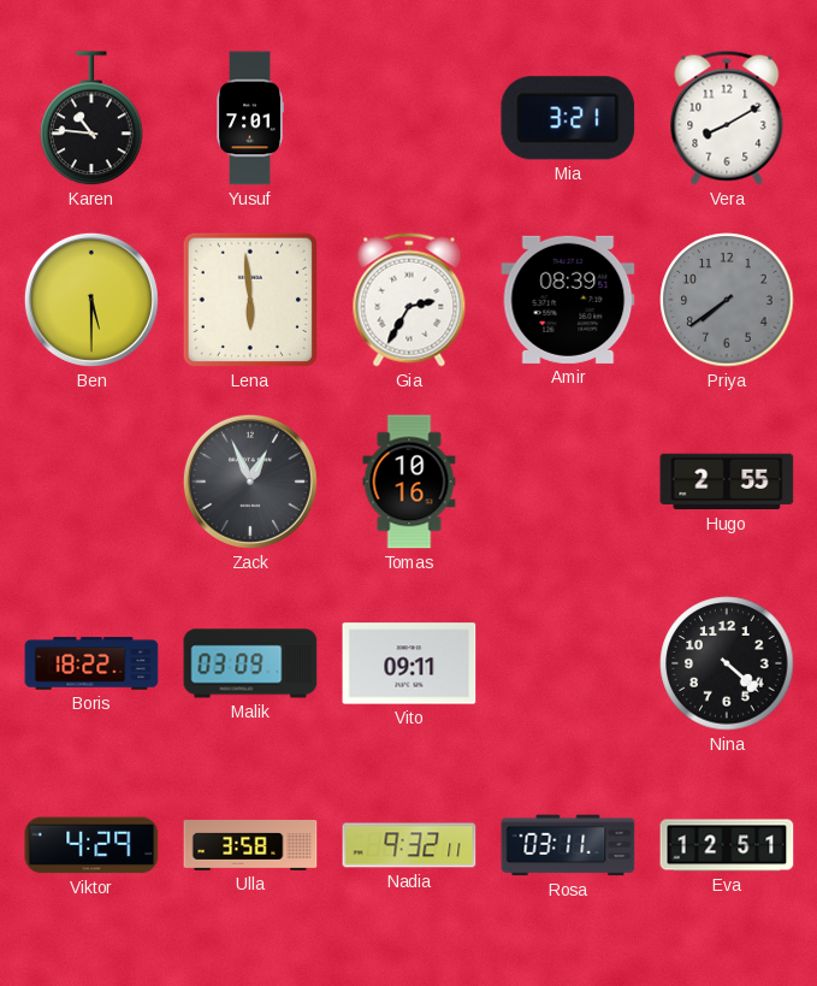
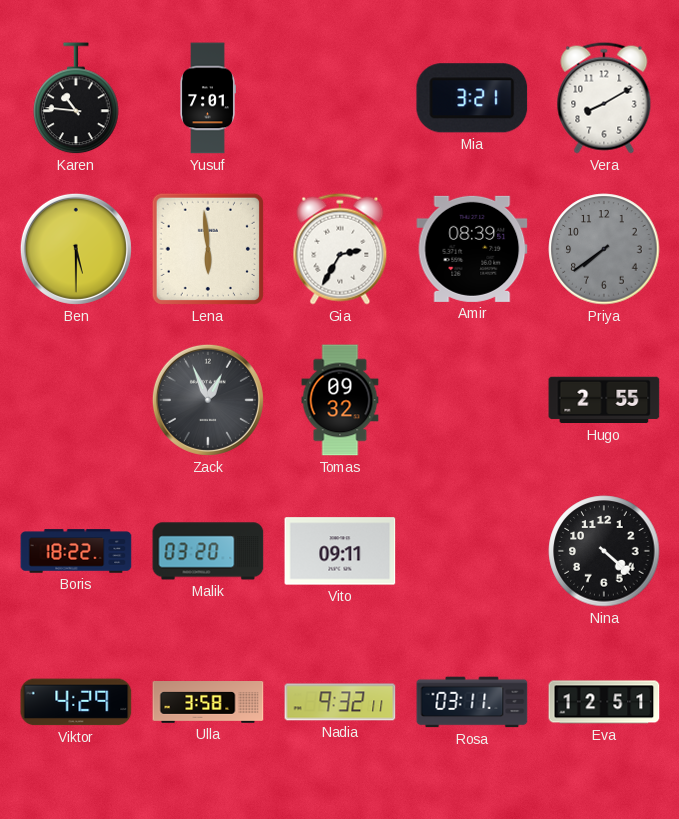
Tomas: 10:16 -> 09:32
Malik: 03:09 -> 03:20
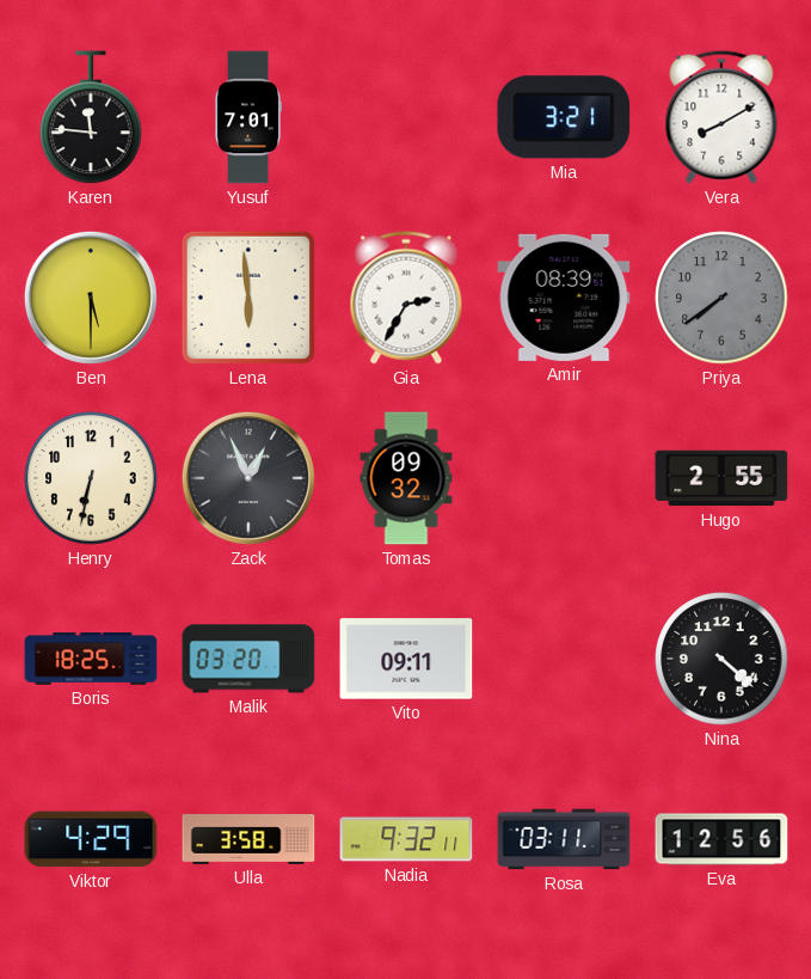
Karen: 10:46 -> 11:46
Henry: none -> 6:32
Boris: 18:22 -> 18:25
Eva: 12:51 -> 12:56
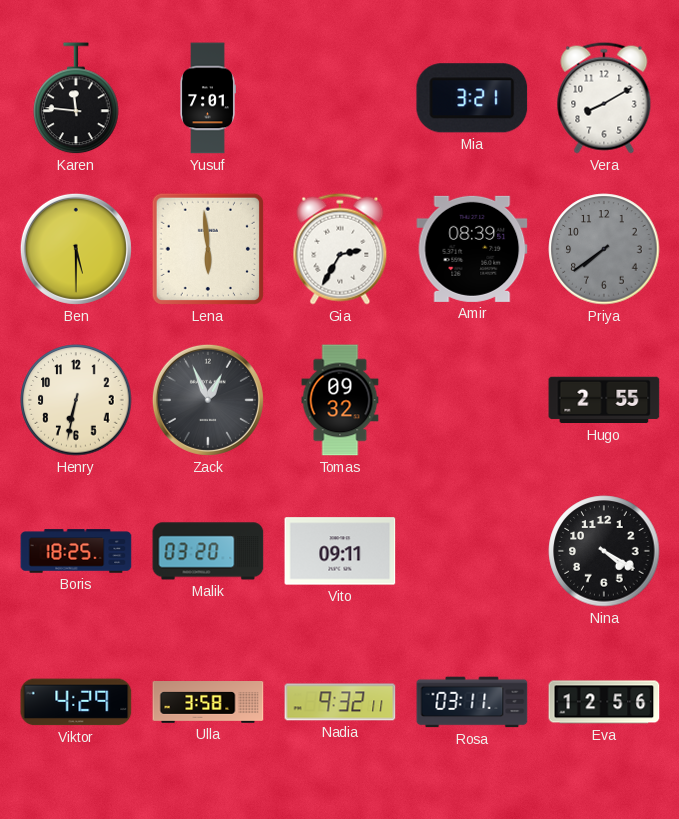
Nina: 4:22 -> 4:20
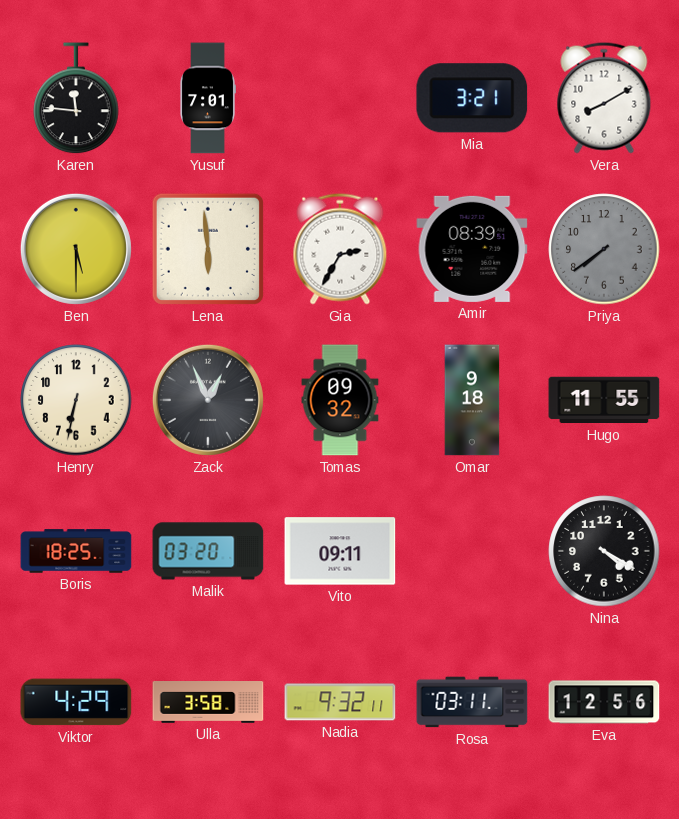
Omar: none -> 9:18
Hugo: 2:55 -> 11:55
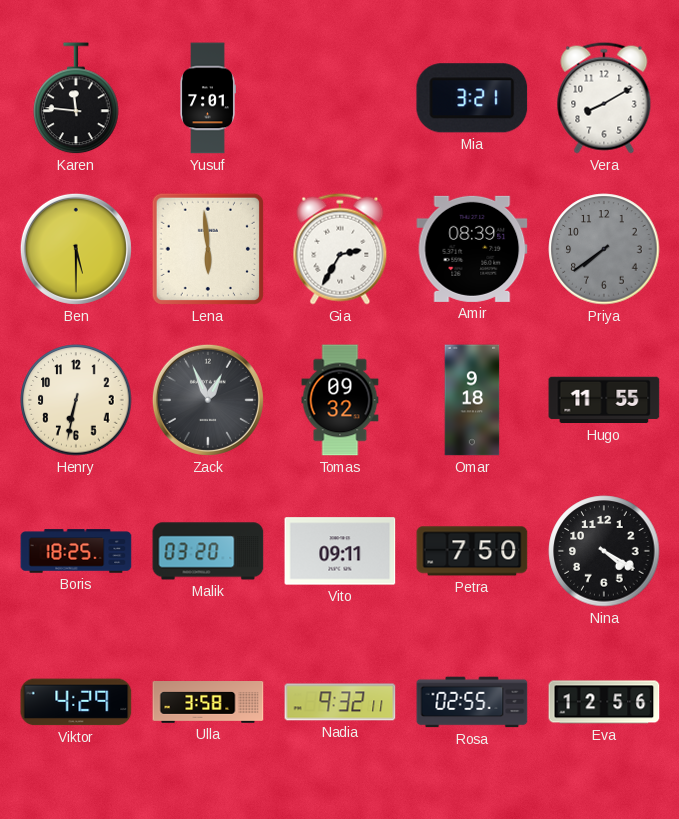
Petra: none -> 7:50
Rosa: 03:11 -> 02:55
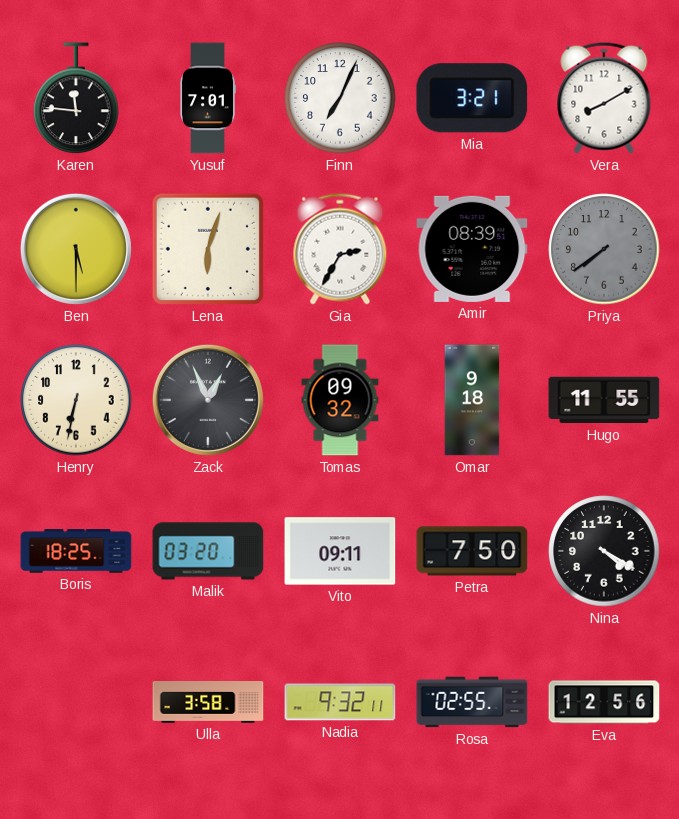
Finn: none -> 7:04
Lena: 5:59 -> 6:03
Viktor: 4:29 -> none
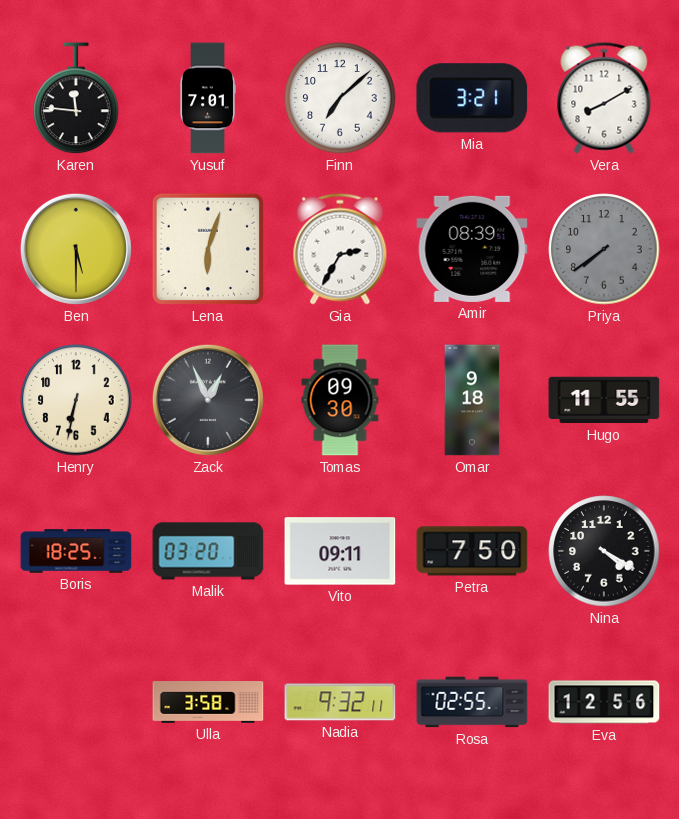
Finn: 7:04 -> 7:08
Tomas: 09:32 -> 09:30
